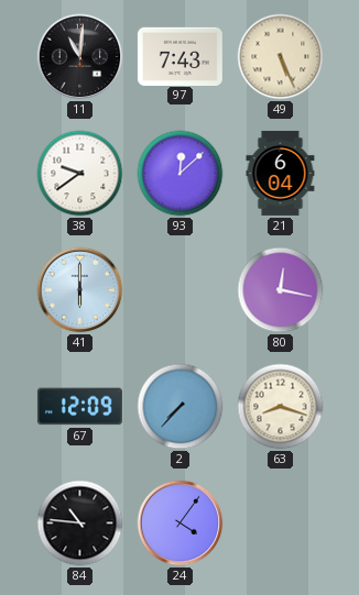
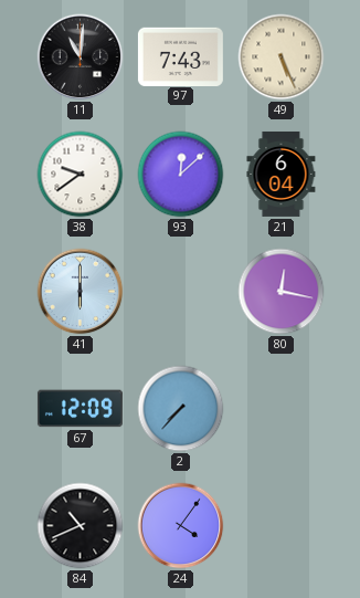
63: 8:18 -> none
84: 10:46 -> 10:41
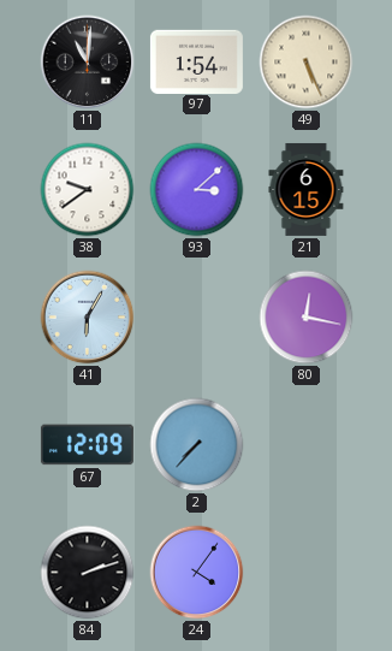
97: 7:43 -> 1:54
93: 12:08 -> 3:08
21: 6:04 -> 6:15
41: 6:00 -> 6:05
84: 10:41 -> 2:12
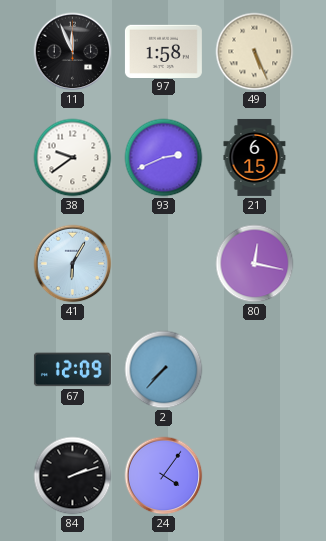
11: 11:01 -> 11:56
97: 1:54 -> 1:58
93: 3:08 -> 2:41
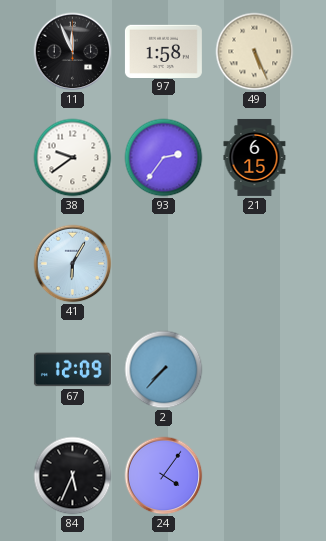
93: 2:41 -> 2:36
80: 12:17 -> none
84: 2:12 -> 5:34
